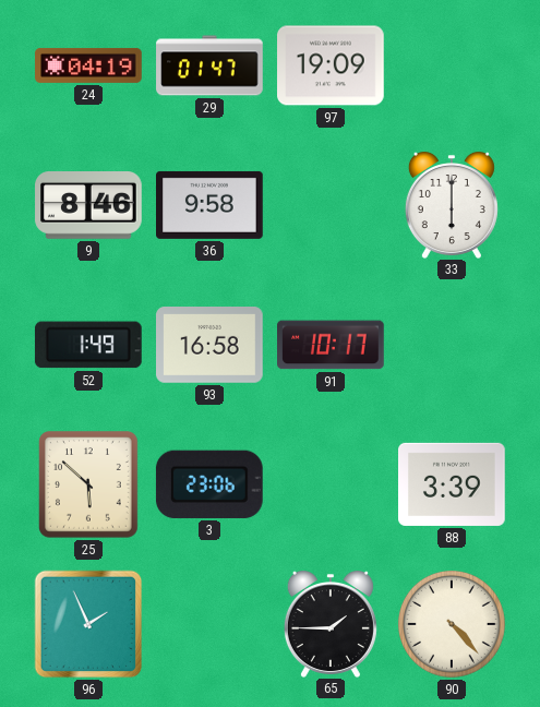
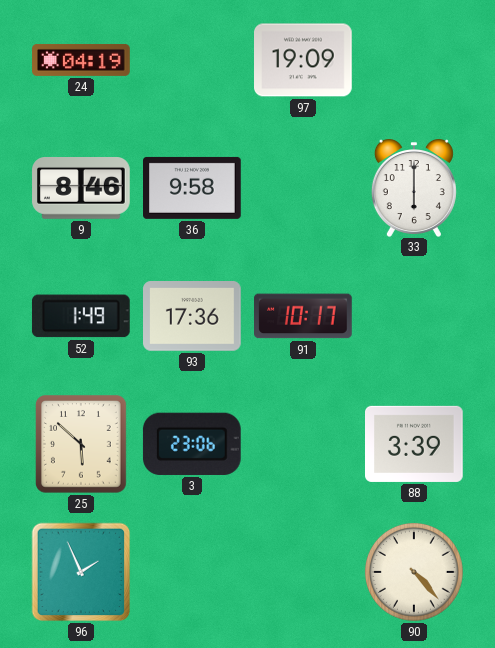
29: 01:47 -> none
93: 16:58 -> 17:36
65: 1:45 -> none
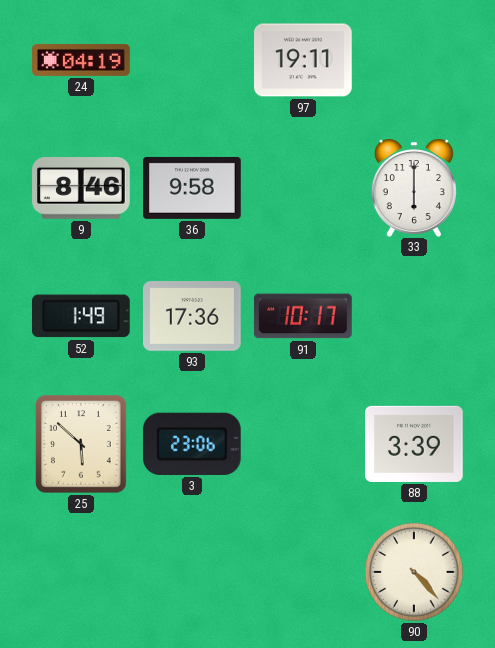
97: 19:09 -> 19:11
96: 1:56 -> none
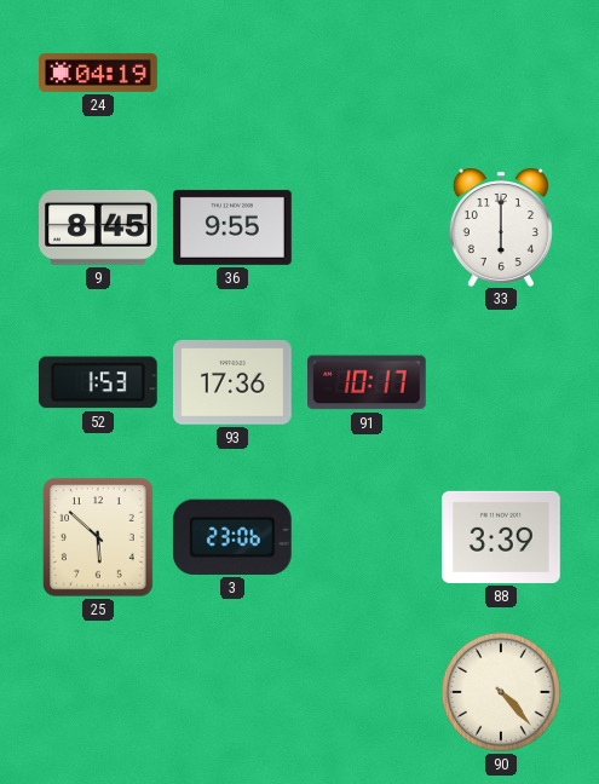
97: 19:11 -> none
9: 8:46 -> 8:45
36: 9:58 -> 9:55
52: 1:49 -> 1:53
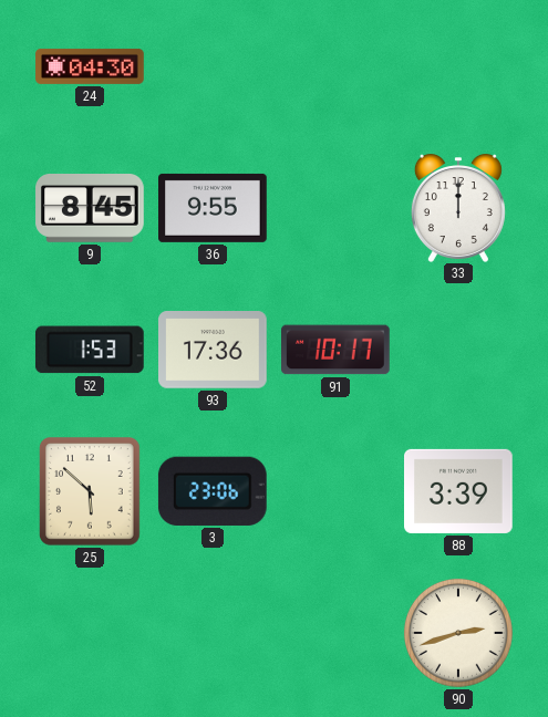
24: 04:19 -> 04:30
33: 6:00 -> 12:00
90: 4:23 -> 2:42
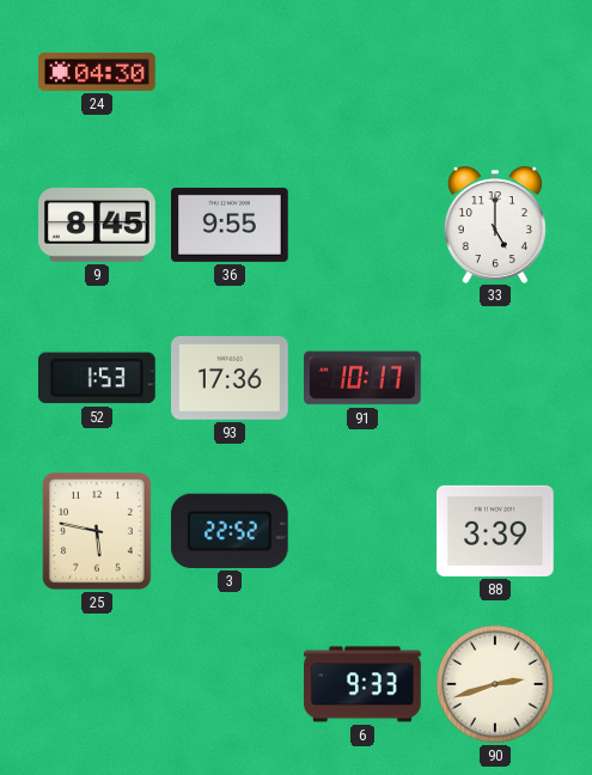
33: 12:00 -> 5:00
25: 5:52 -> 5:47
3: 23:06 -> 22:52
6: none -> 9:33
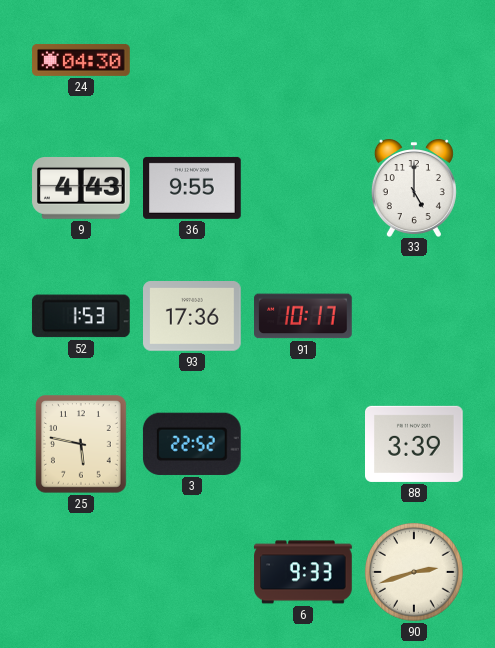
9: 8:45 -> 4:43
